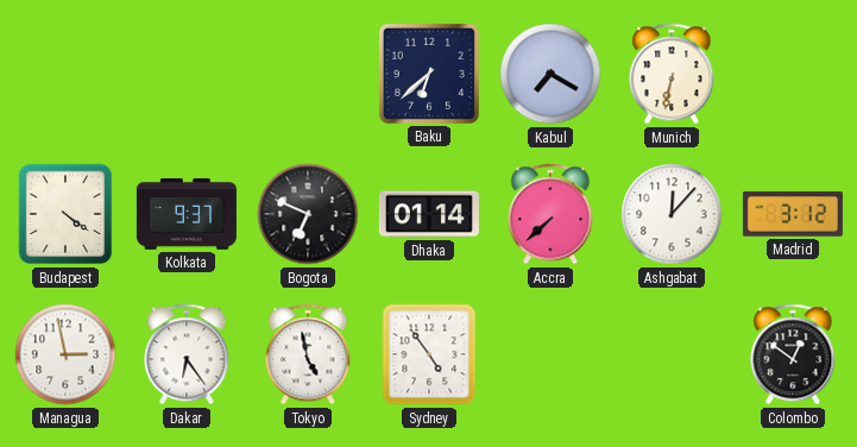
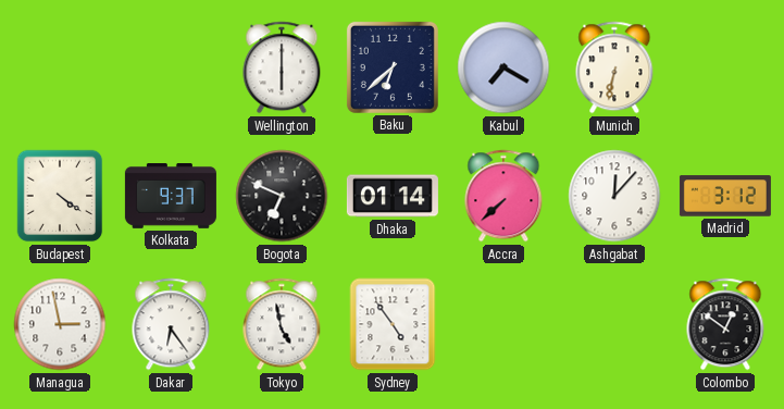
Wellington: none -> 6:00
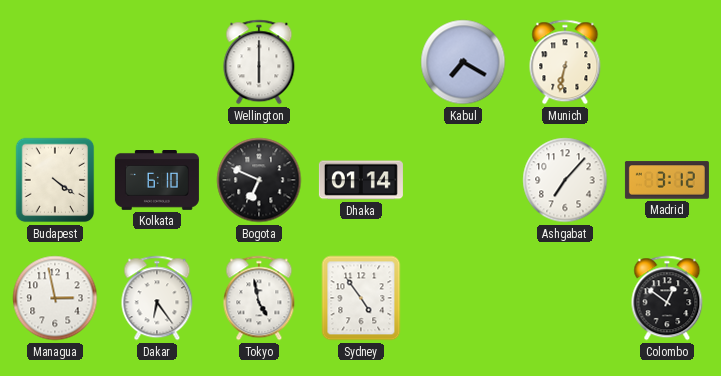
Baku: 6:38 -> none
Kolkata: 9:37 -> 6:10
Accra: 7:38 -> none
Ashgabat: 12:07 -> 7:07
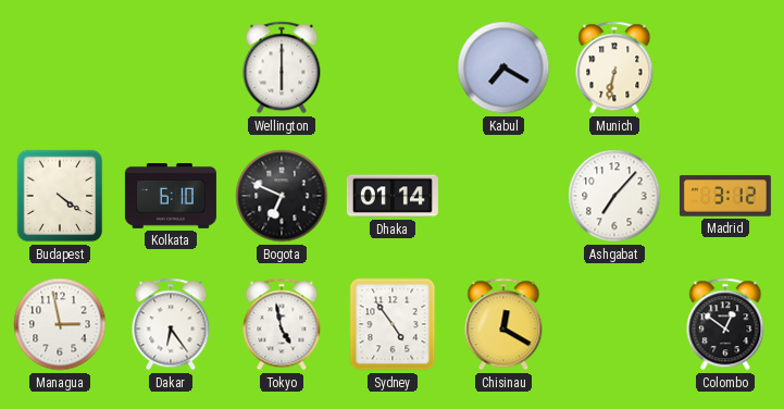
Chisinau: none -> 12:20
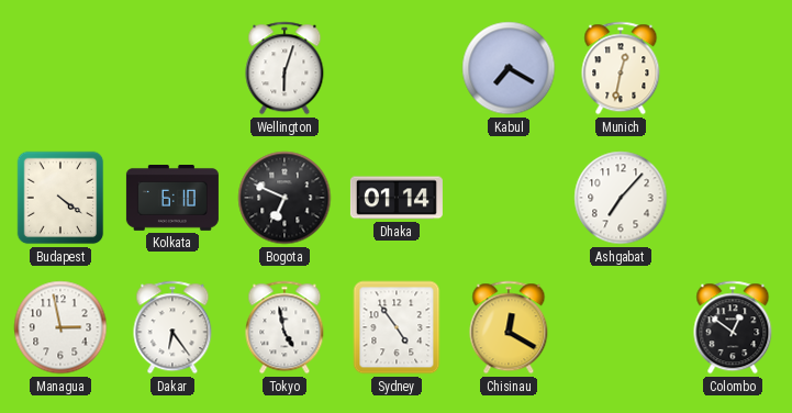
Wellington: 6:00 -> 6:03
Munich: 6:32 -> 12:32
Madrid: 3:12 -> none
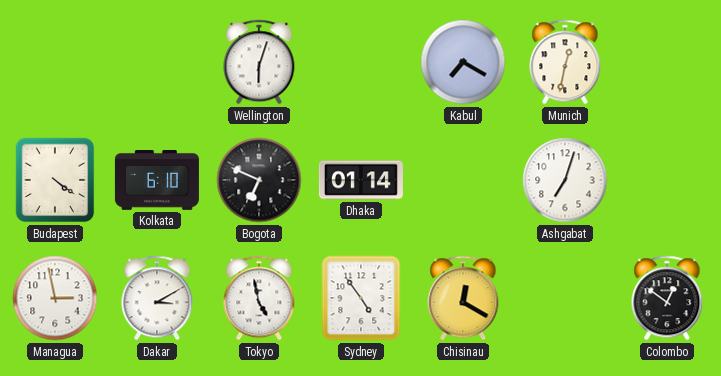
Ashgabat: 7:07 -> 7:03
Dakar: 6:24 -> 3:10
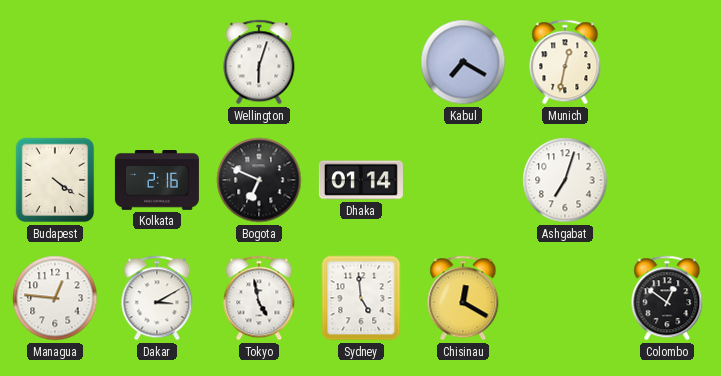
Kolkata: 6:10 -> 2:16
Managua: 2:58 -> 12:46
Sydney: 4:54 -> 4:59
